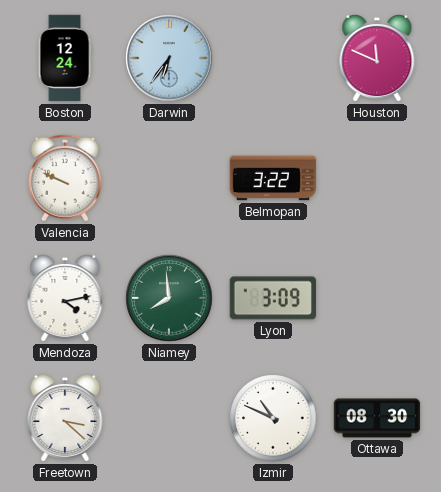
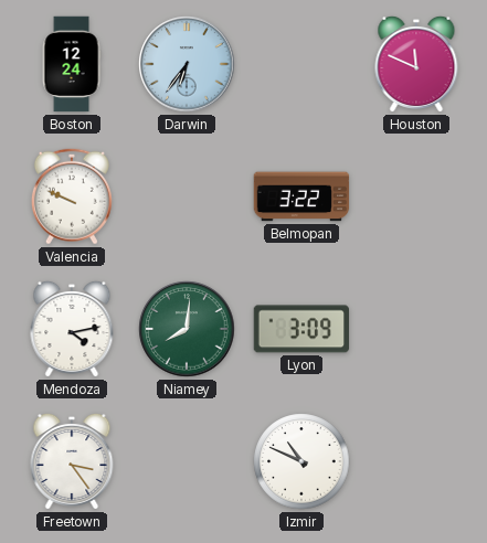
Niamey: 7:59 -> 8:01
Freetown: 3:22 -> 3:24
Ottawa: 08:30 -> none
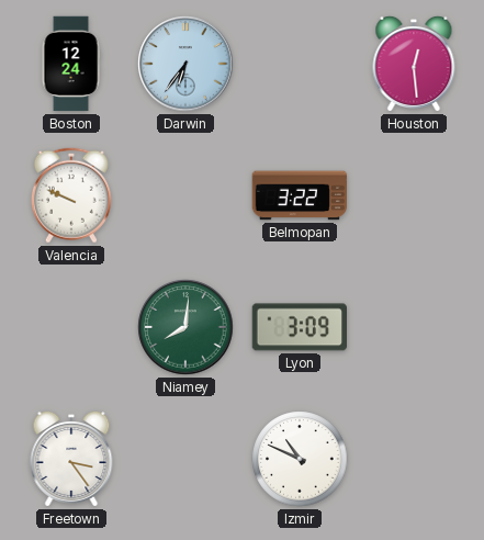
Houston: 11:49 -> 12:29
Mendoza: 4:13 -> none
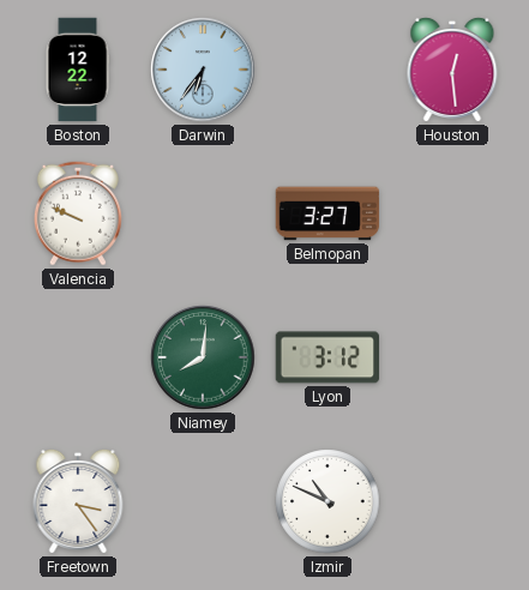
Boston: 12:24 -> 12:22
Belmopan: 3:22 -> 3:27
Lyon: 3:09 -> 3:12
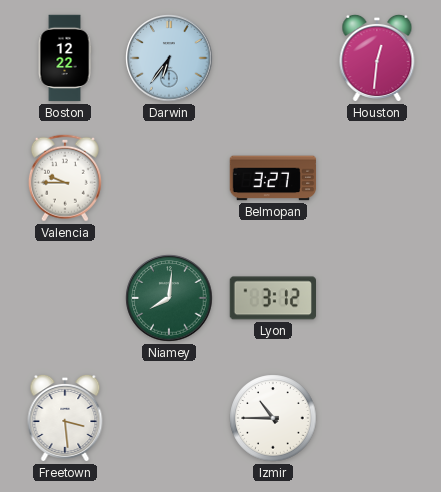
Houston: 12:29 -> 12:31
Valencia: 9:49 -> 9:45
Freetown: 3:24 -> 3:29
Izmir: 10:49 -> 10:45
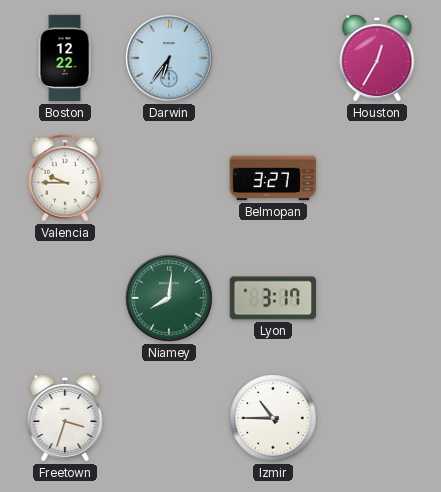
Houston: 12:31 -> 12:35
Lyon: 3:12 -> 3:17
Freetown: 3:29 -> 3:33
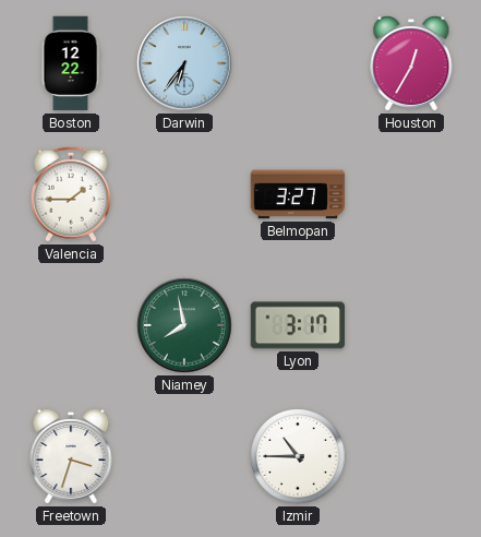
Valencia: 9:45 -> 1:45
Niamey: 8:01 -> 7:58
